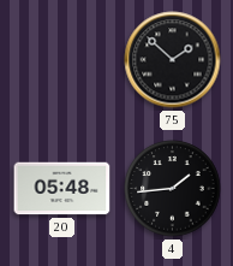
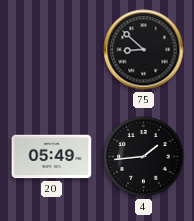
75: 1:52 -> 8:52
20: 05:48 -> 05:49
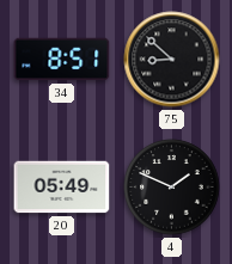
34: none -> 8:51
4: 1:44 -> 1:49
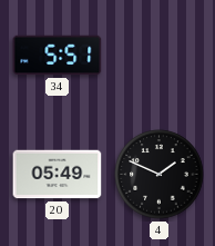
34: 8:51 -> 5:51
75: 8:52 -> none
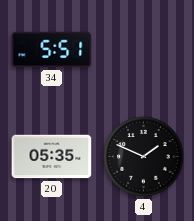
20: 05:49 -> 05:35
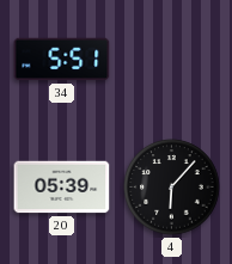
20: 05:35 -> 05:39
4: 1:49 -> 6:07
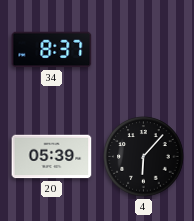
34: 5:51 -> 8:37
